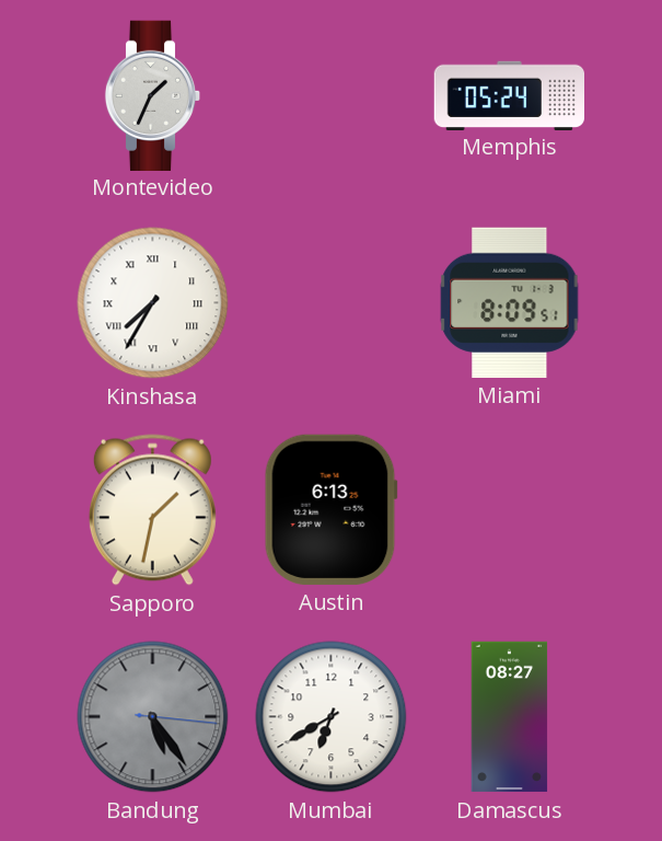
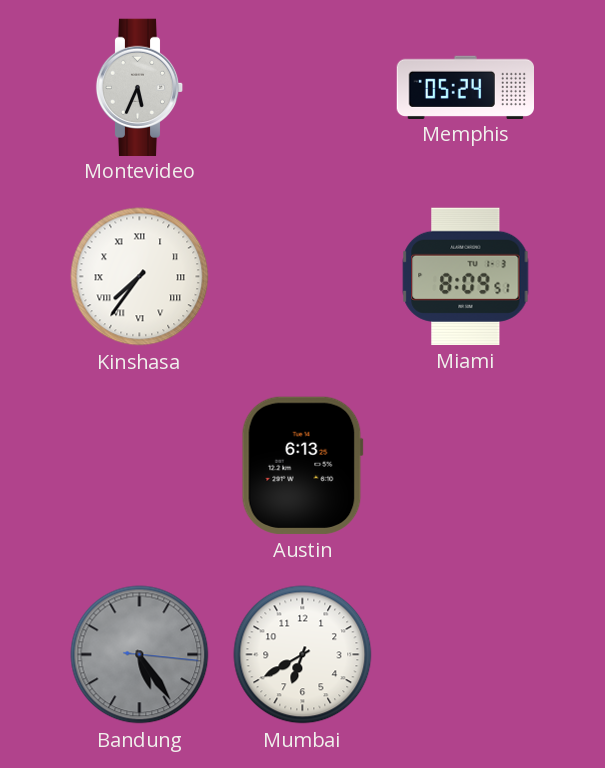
Montevideo: 1:34 -> 5:34
Kinshasa: 7:35 -> 7:36
Sapporo: 1:32 -> none
Damascus: 08:27 -> none
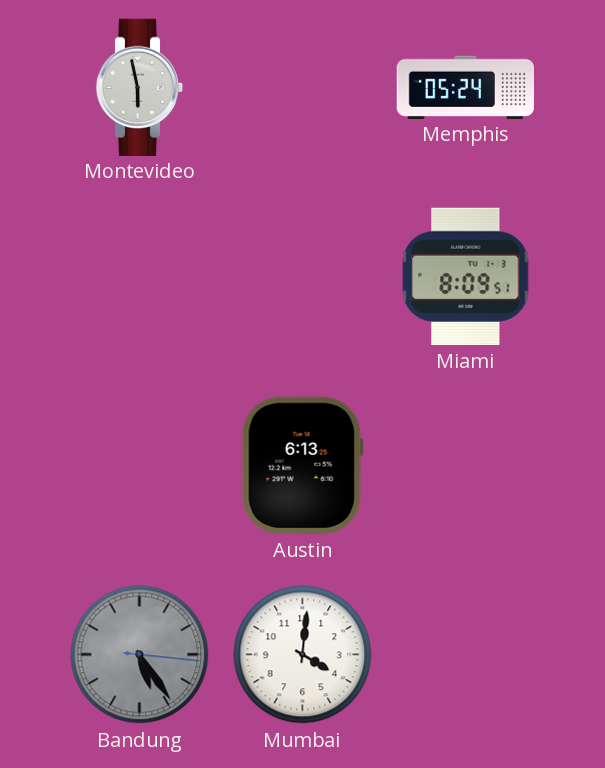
Montevideo: 5:34 -> 5:58
Kinshasa: 7:36 -> none
Mumbai: 6:40 -> 4:01
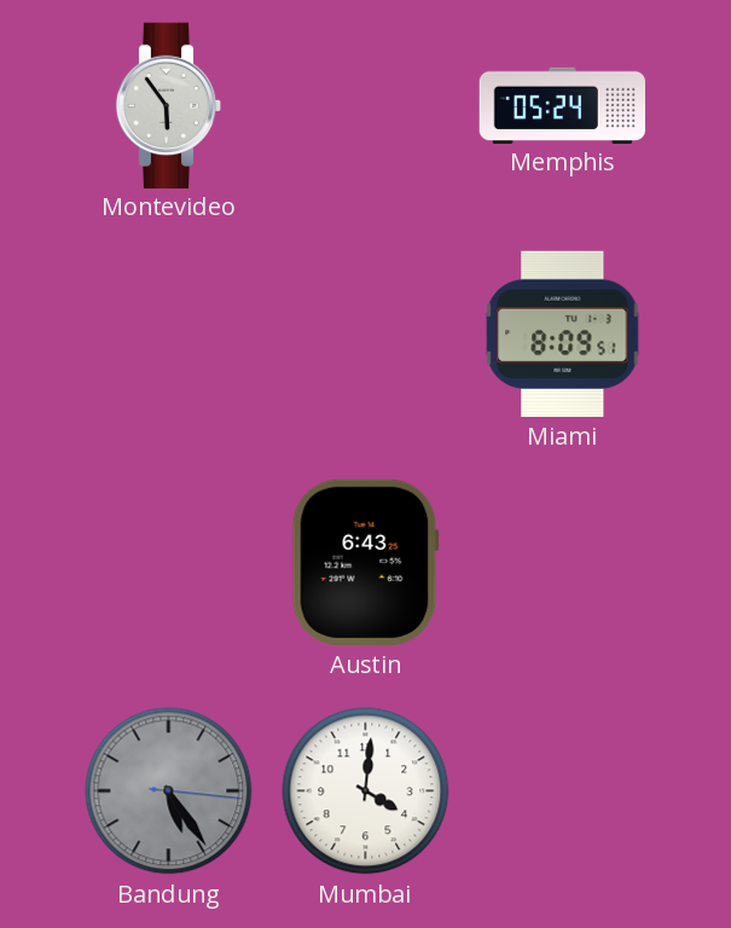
Montevideo: 5:58 -> 5:54
Austin: 6:13 -> 6:43
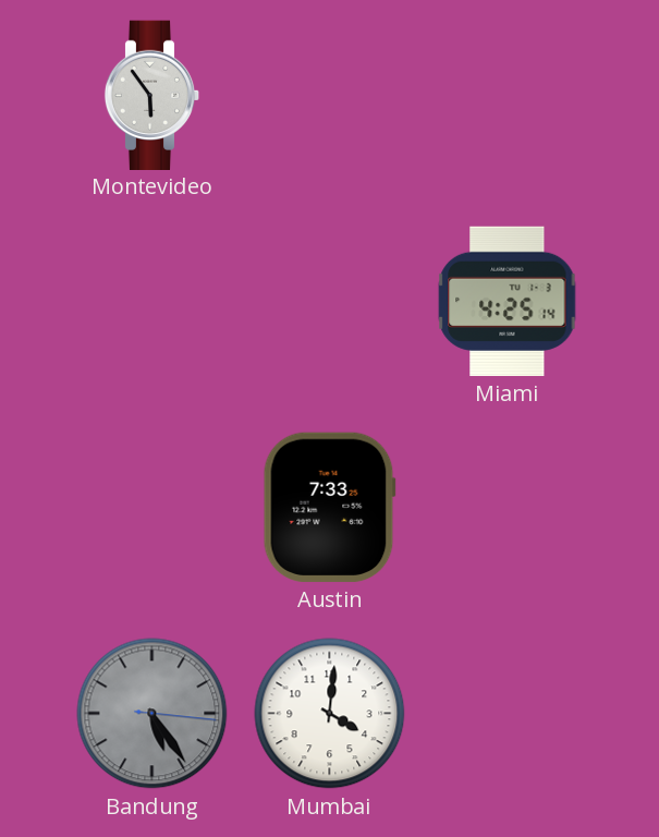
Memphis: 05:24 -> none
Miami: 8:09 -> 4:25
Austin: 6:43 -> 7:33
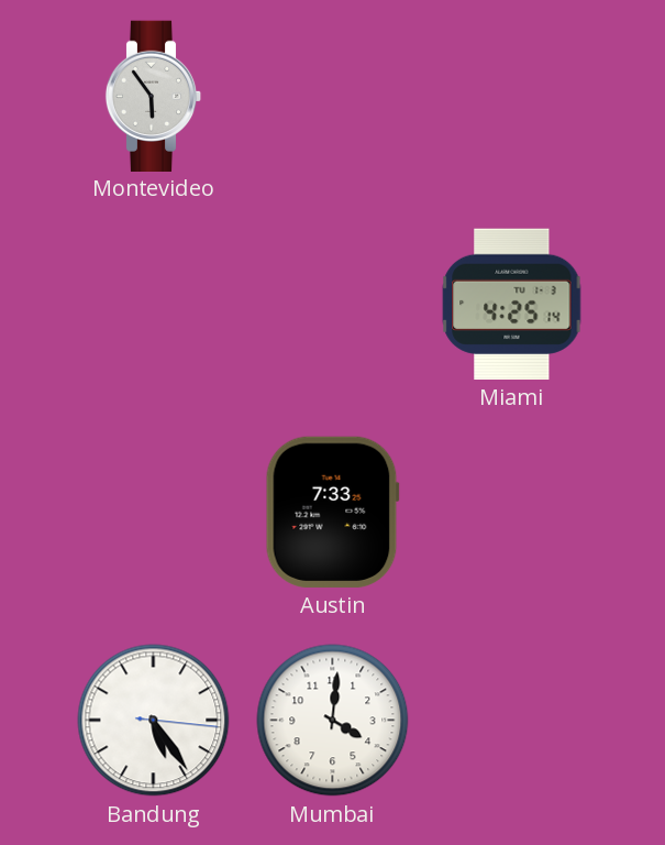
Bandung dial: grey -> white
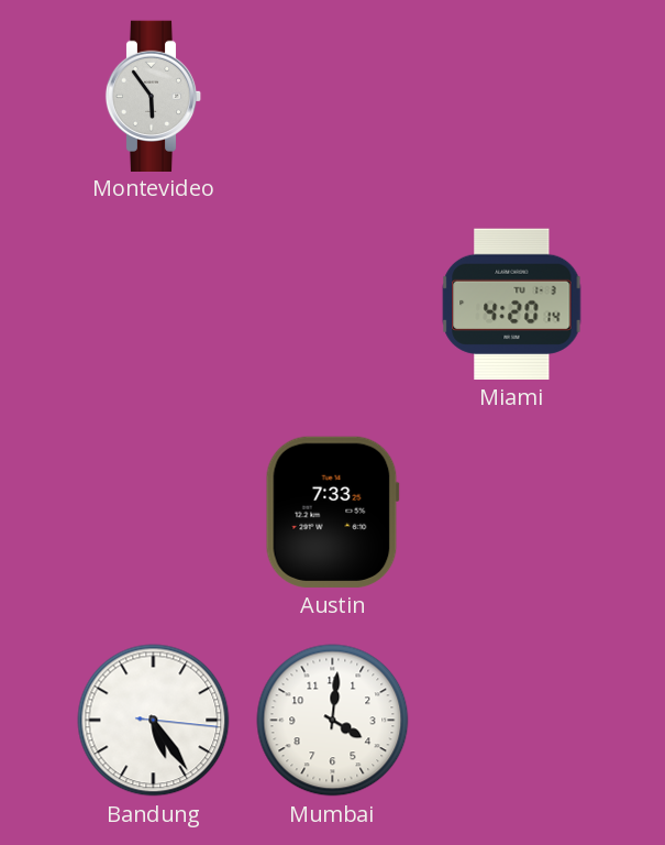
Miami: 4:25 -> 4:20
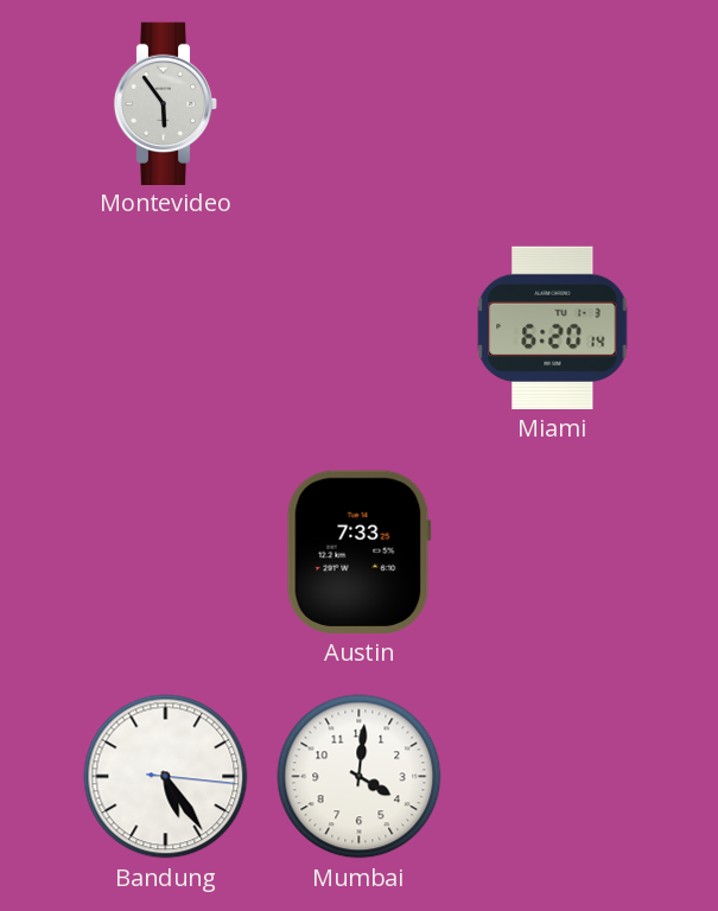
Miami: 4:20 -> 6:20
